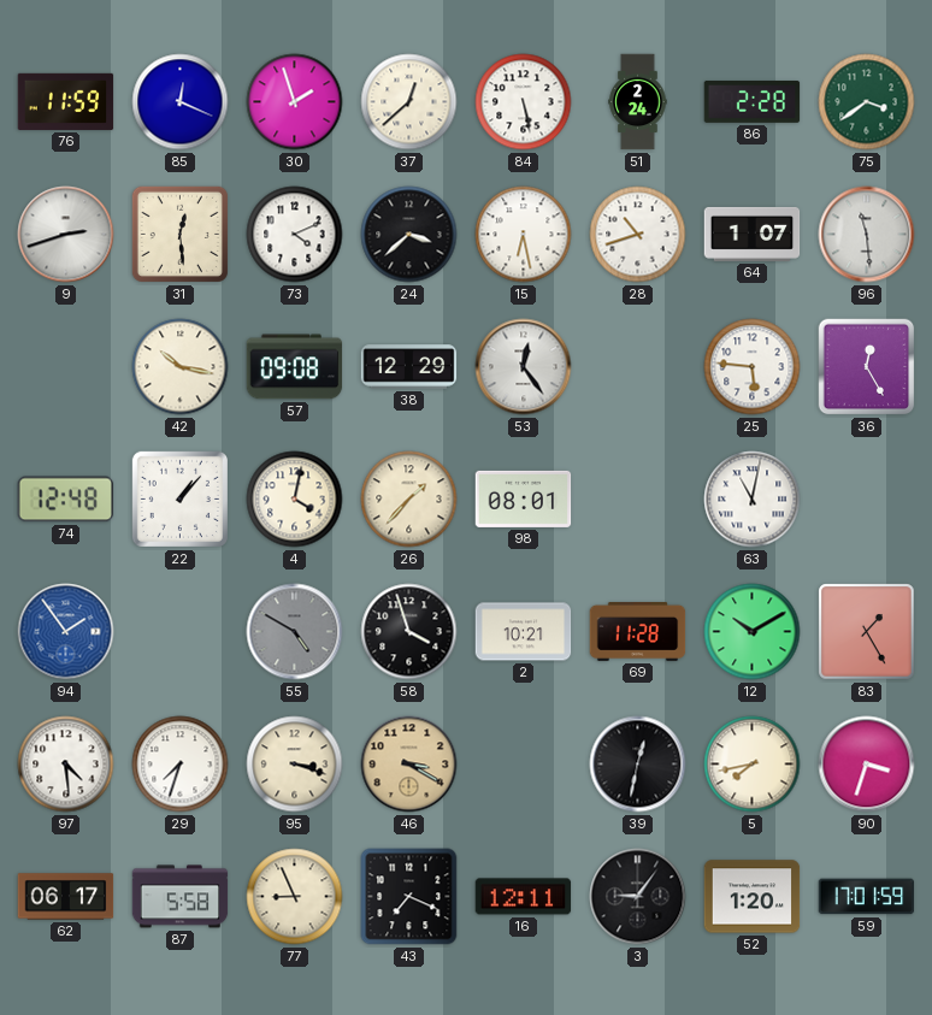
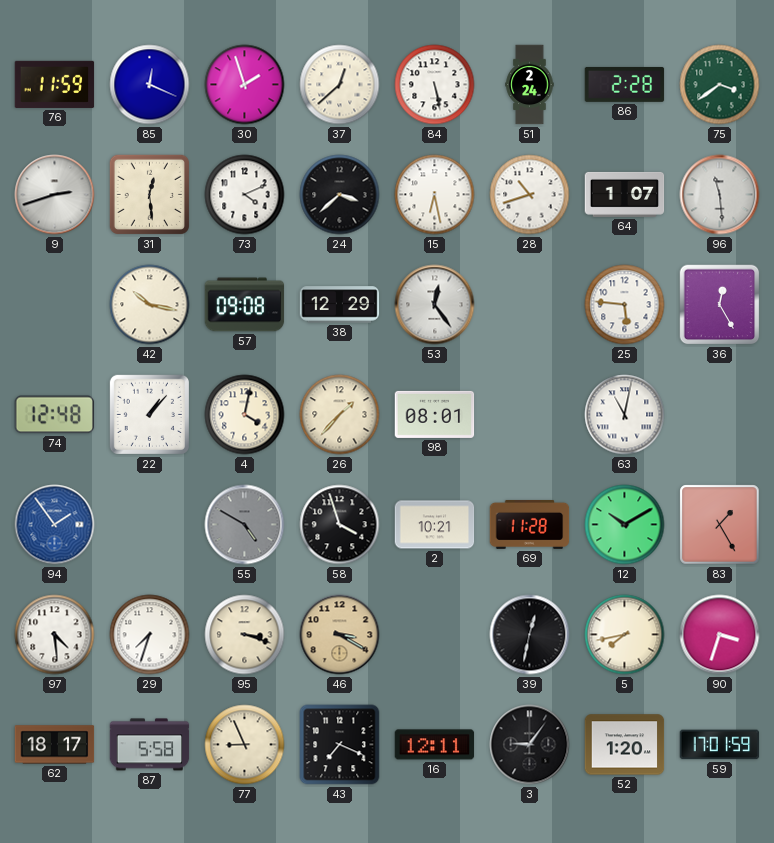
62: 06:17 -> 18:17
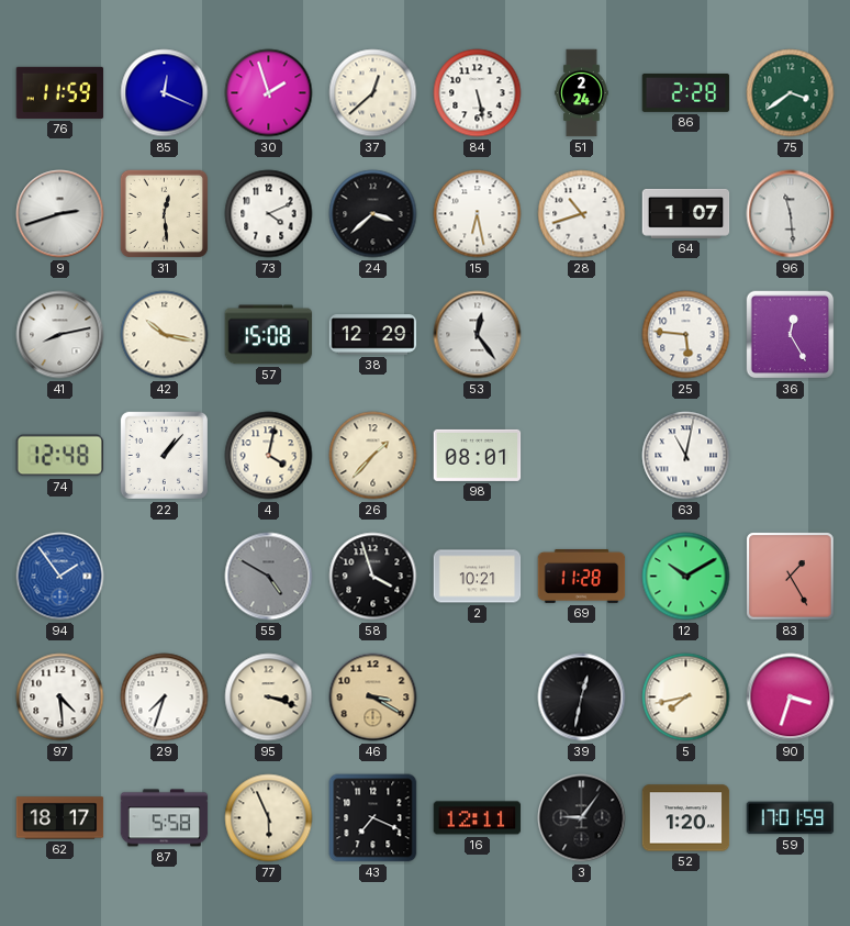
41: none -> 8:13
57: 09:08 -> 15:08
77: 8:56 -> 5:56
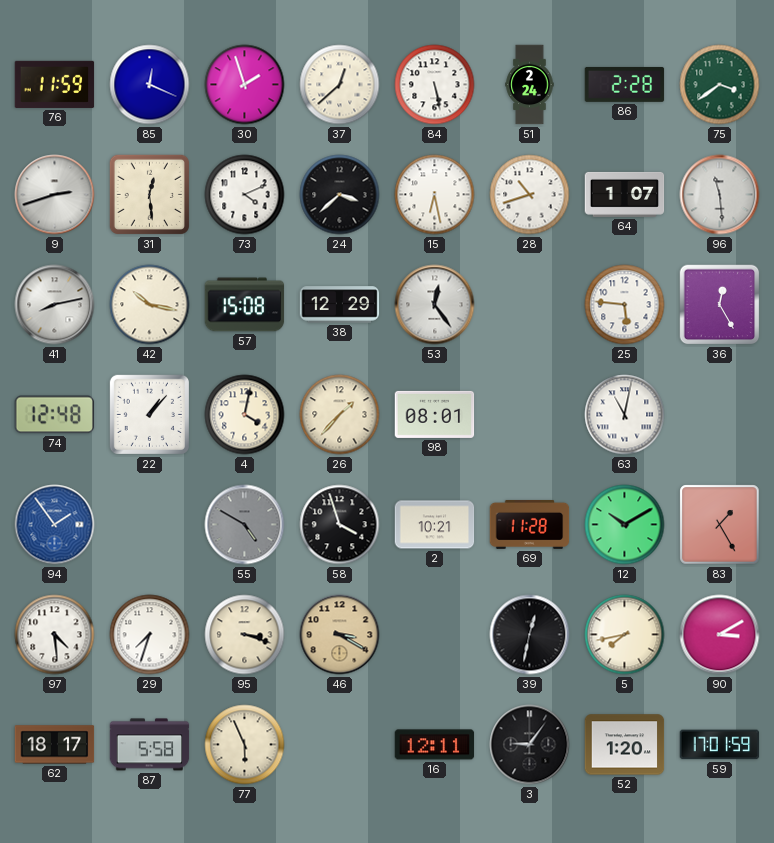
90: 3:33 -> 3:10
43: 7:19 -> none
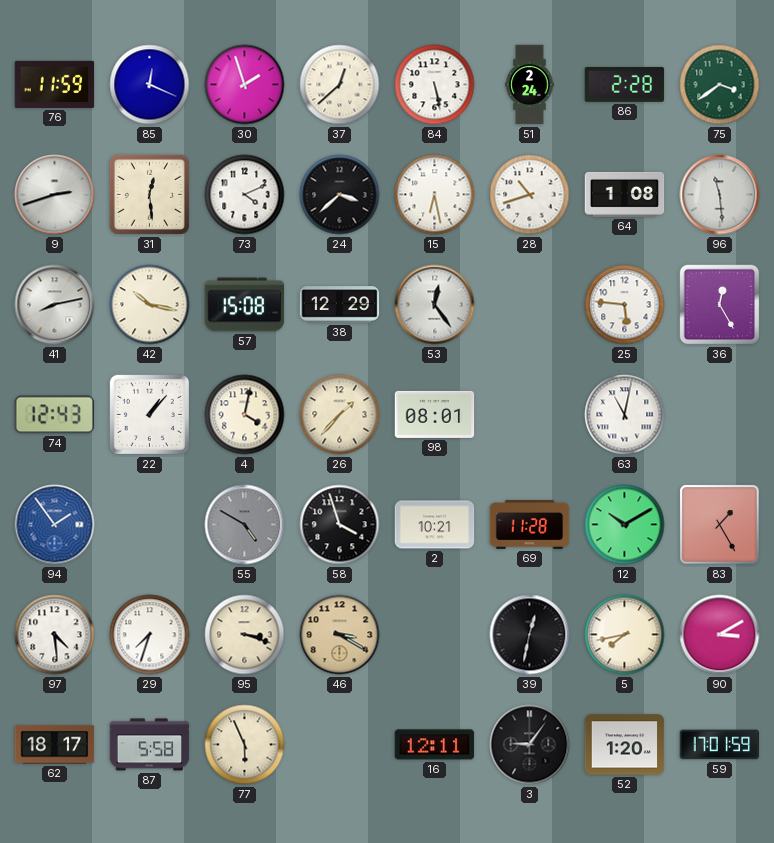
64: 1:07 -> 1:08
74: 12:48 -> 12:43
